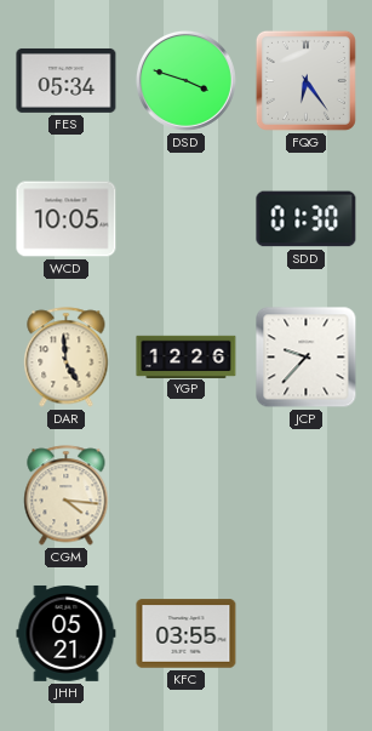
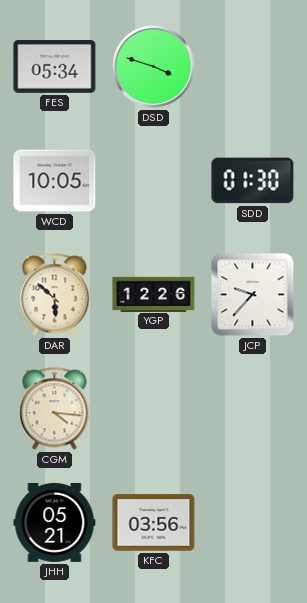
FQG: 6:24 -> none
DAR: 4:59 -> 5:52
KFC: 03:55 -> 03:56
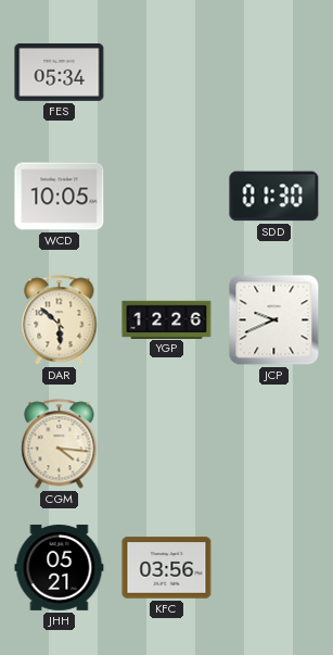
DSD: 3:48 -> none
JCP: 9:37 -> 9:41
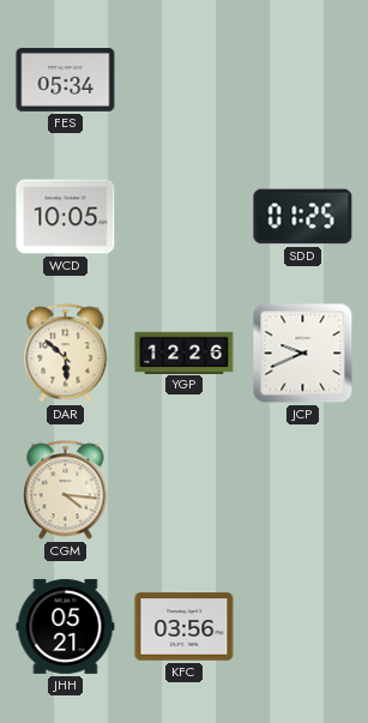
SDD: 01:30 -> 01:25
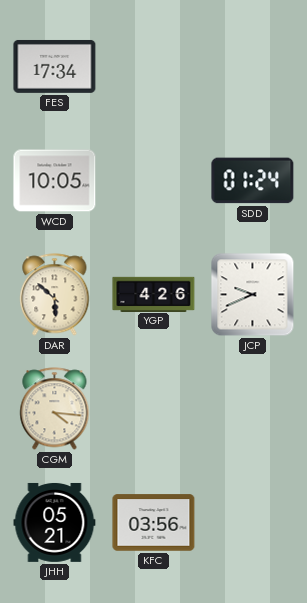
FES: 05:34 -> 17:34
SDD: 01:25 -> 01:24
YGP: 12:26 -> 4:26
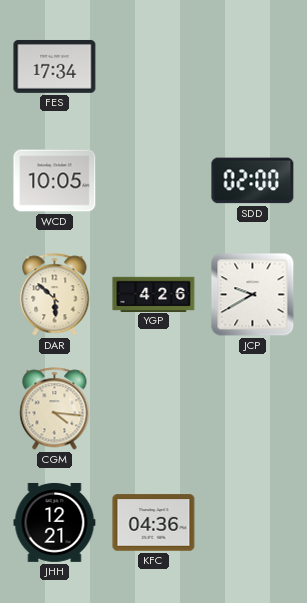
SDD: 01:24 -> 02:00
JCP: 9:41 -> 9:40
JHH: 05:21 -> 12:21
KFC: 03:56 -> 04:36
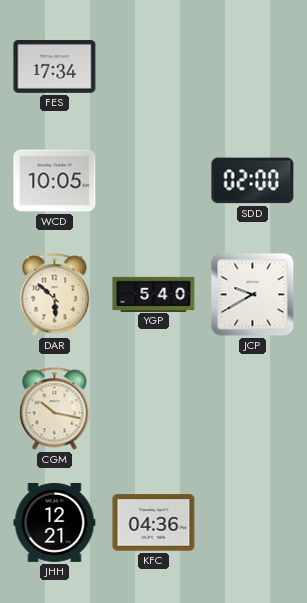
YGP: 4:26 -> 5:40
CGM: 4:16 -> 10:17
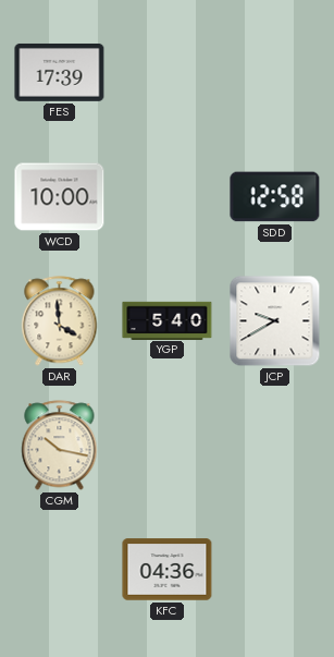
FES: 17:34 -> 17:39
WCD: 10:05 -> 10:00
SDD: 02:00 -> 12:58
DAR: 5:52 -> 3:59
JHH: 12:21 -> none
